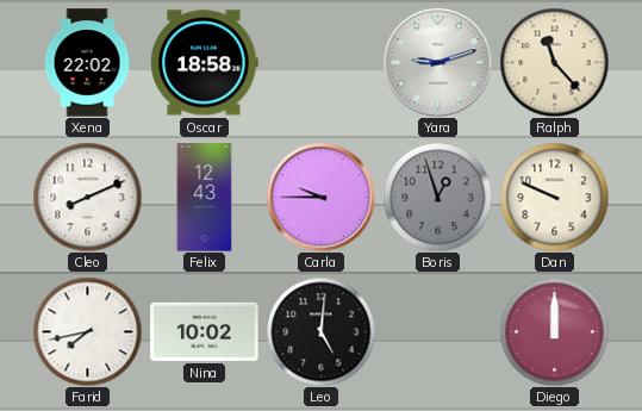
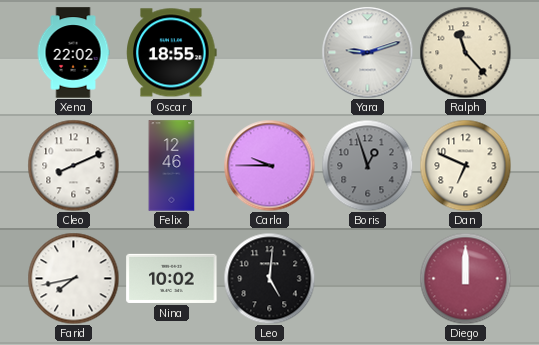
Oscar: 18:58 -> 18:55
Felix: 12:43 -> 12:46
Dan: 9:49 -> 6:49
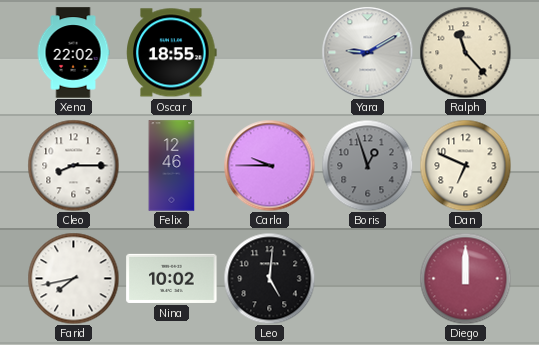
Yara: 9:12 -> 9:10
Cleo: 8:11 -> 8:15
